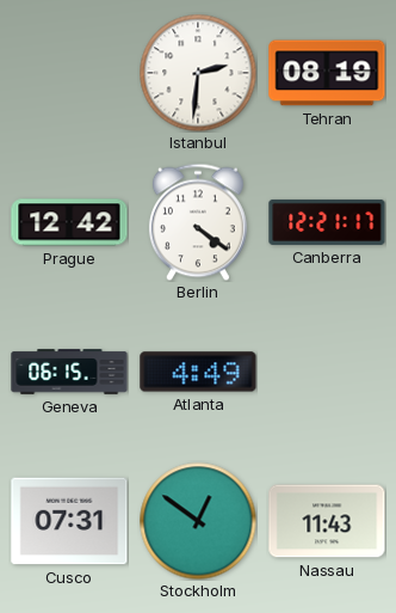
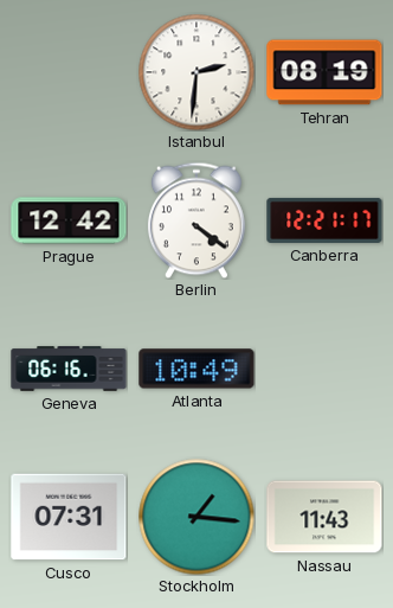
Geneva: 06:15 -> 06:16
Atlanta: 4:49 -> 10:49
Stockholm: 12:51 -> 1:16
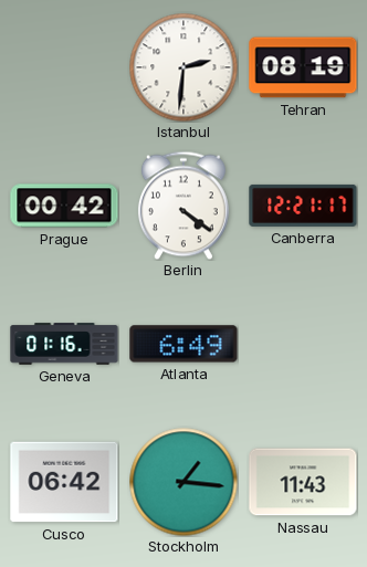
Prague: 12:42 -> 00:42
Geneva: 06:16 -> 01:16
Atlanta: 10:49 -> 6:49
Cusco: 07:31 -> 06:42
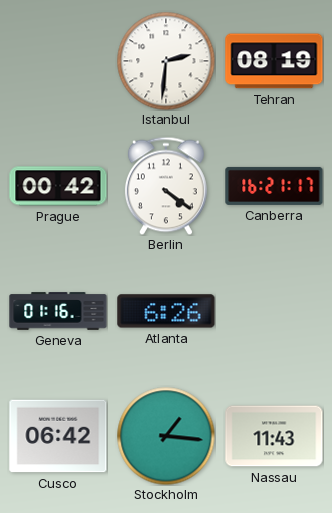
Canberra: 12:21 -> 16:21
Atlanta: 6:49 -> 6:26
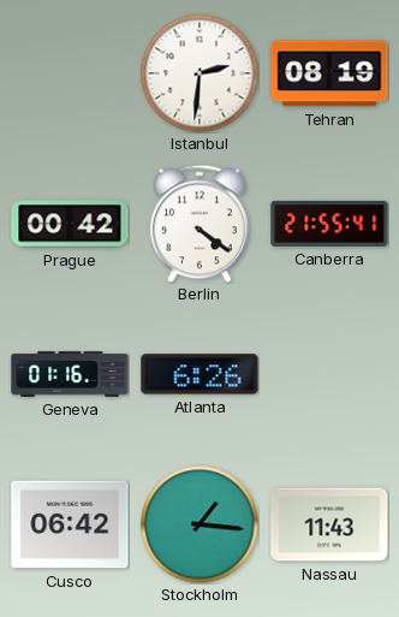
Canberra: 16:21 -> 21:55
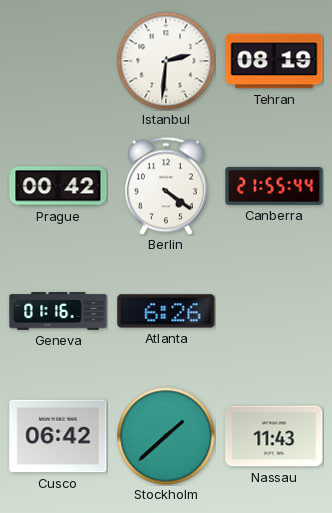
Canberra: 21:55:41 -> 21:55:44
Stockholm: 1:16 -> 1:38
